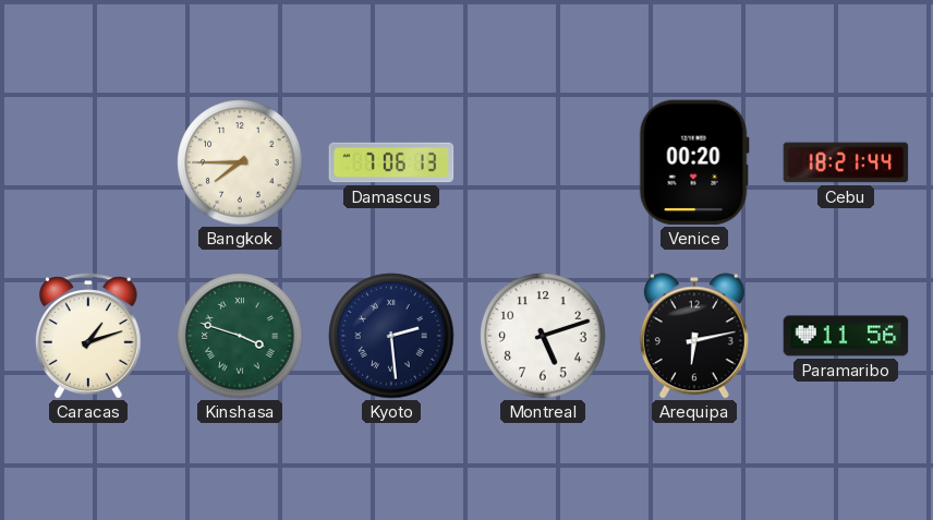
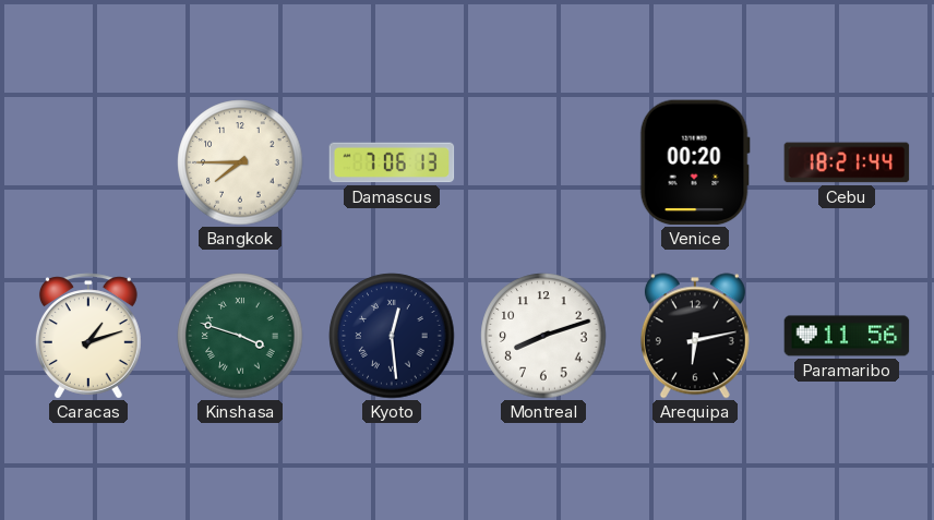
Kyoto: 2:29 -> 12:29
Montreal: 5:12 -> 8:12
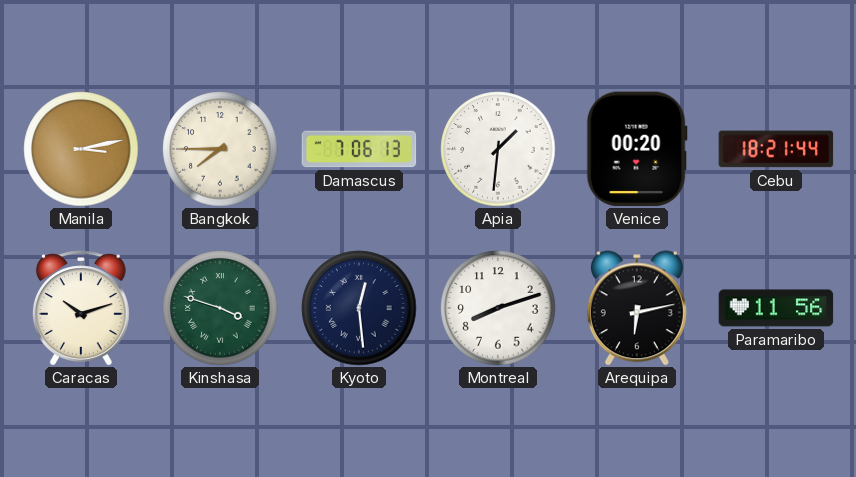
Manila: none -> 3:13
Apia: none -> 1:31
Caracas: 1:12 -> 10:12
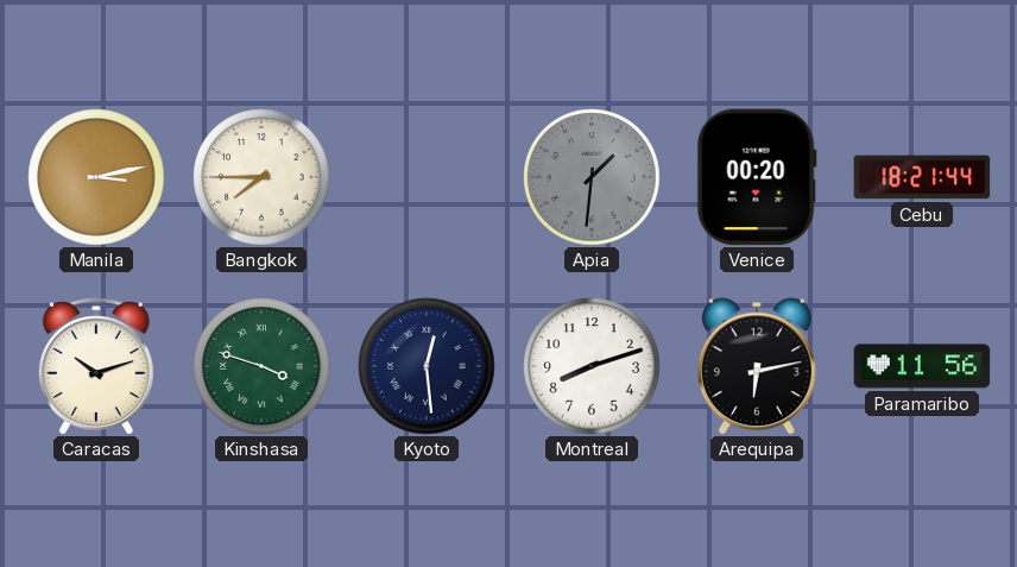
Damascus: 7:06 -> none
Apia dial: white -> grey
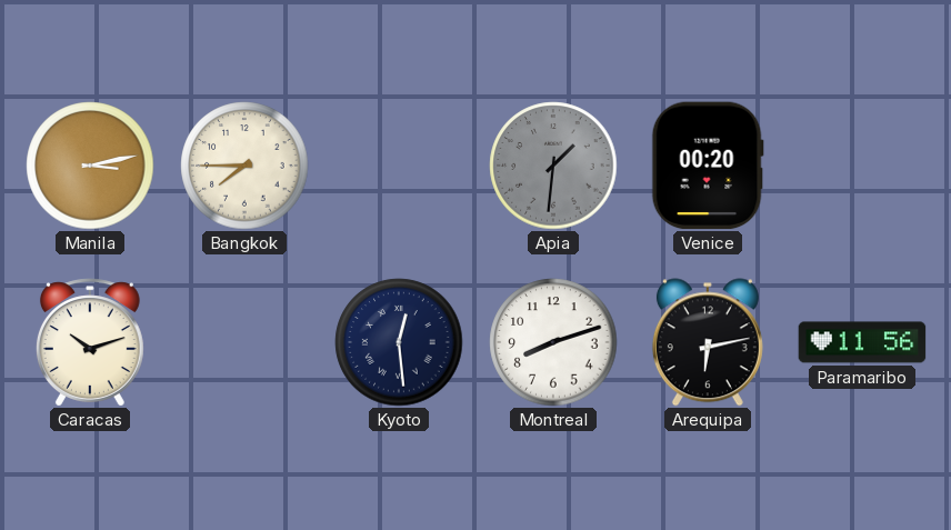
Cebu: 18:21 -> none
Kinshasa: 3:48 -> none
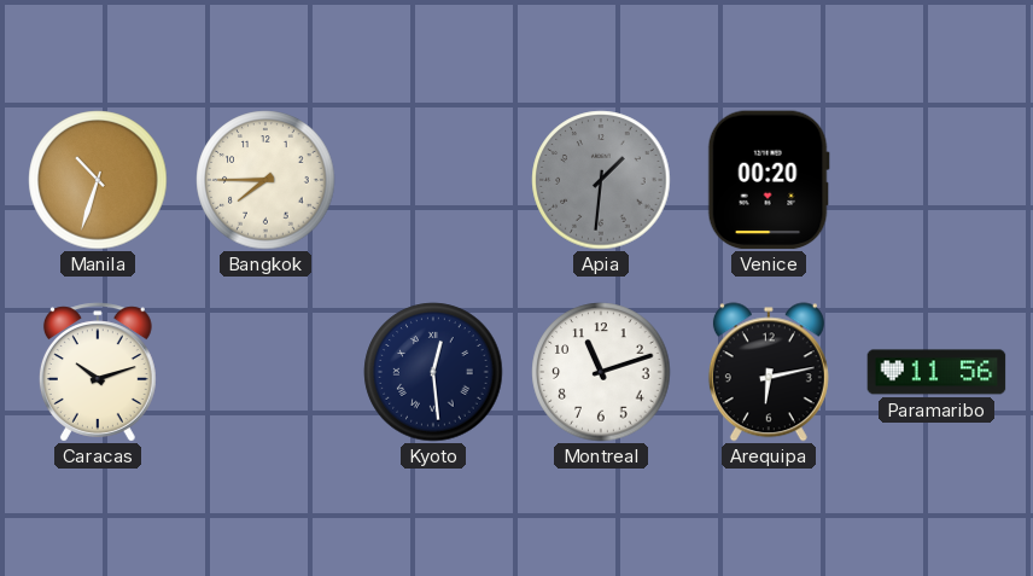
Manila: 3:13 -> 10:33
Montreal: 8:12 -> 11:12
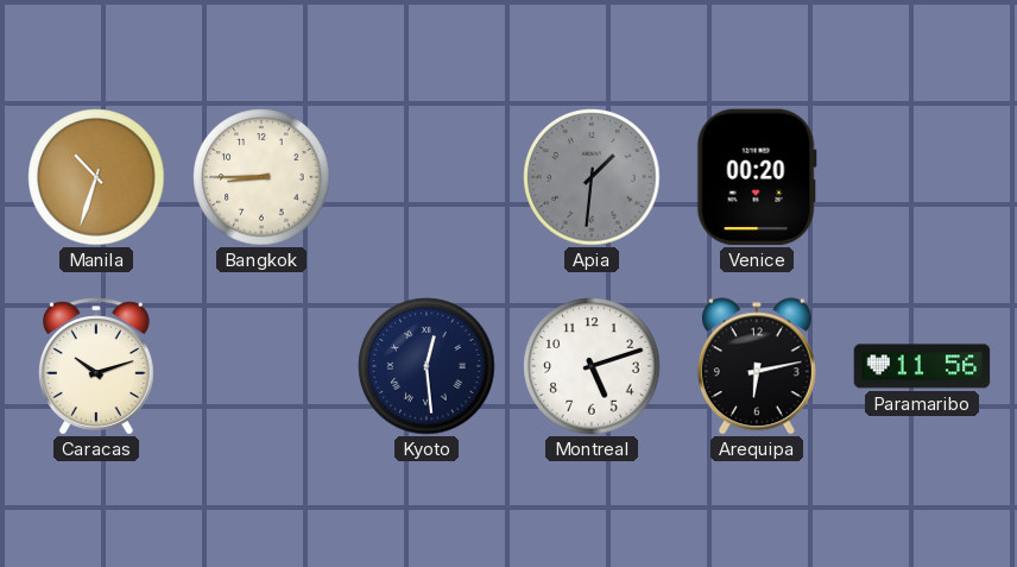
Bangkok: 7:45 -> 8:45
Montreal: 11:12 -> 5:12
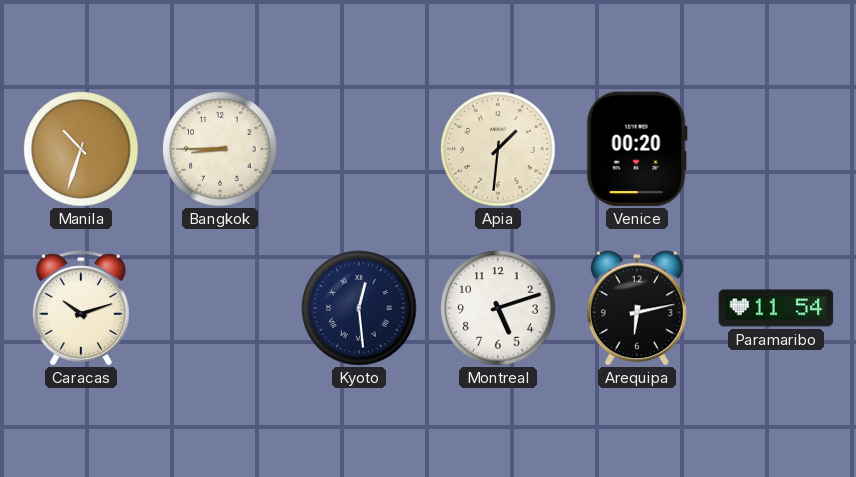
Apia dial: grey -> cream
Paramaribo: 11:56 -> 11:54
